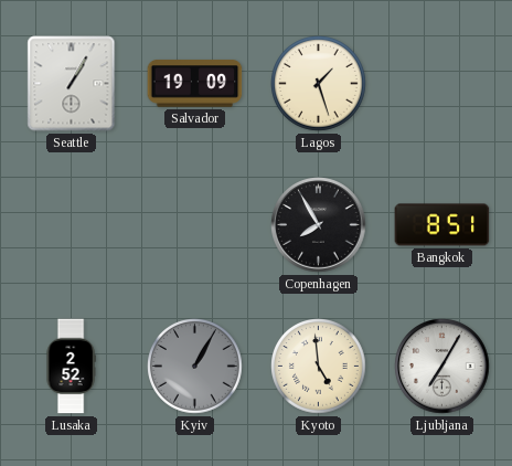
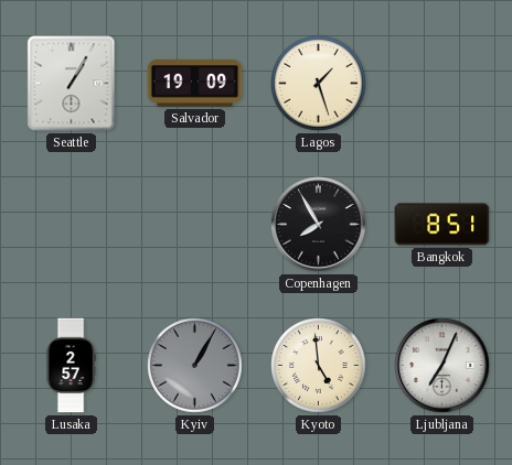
Lusaka: 2:52 -> 2:57
Ljubljana: 7:05 -> 7:04
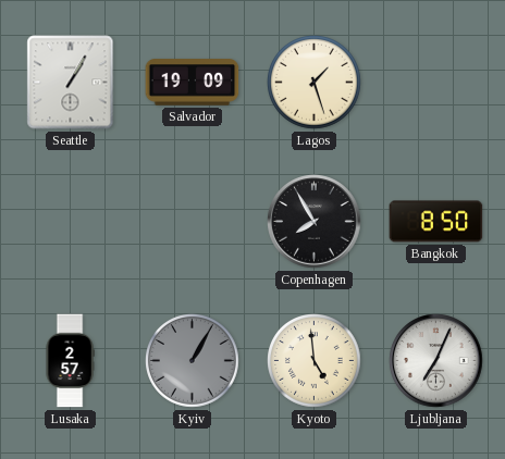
Bangkok: 8:51 -> 8:50
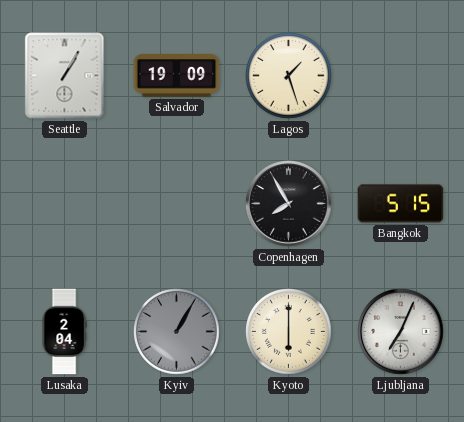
Bangkok: 8:50 -> 5:15
Lusaka: 2:57 -> 2:04
Kyoto: 4:59 -> 6:00
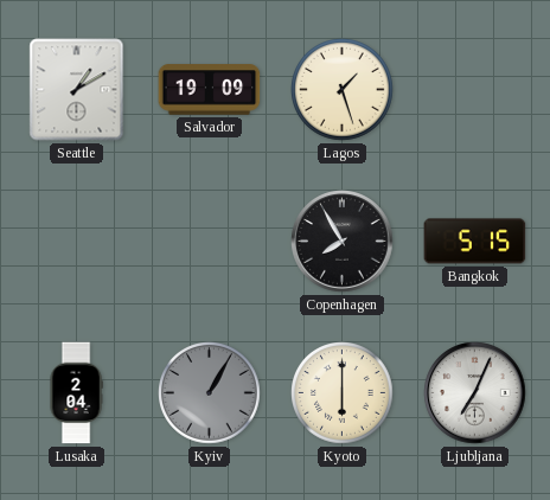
Seattle: 1:05 -> 1:10
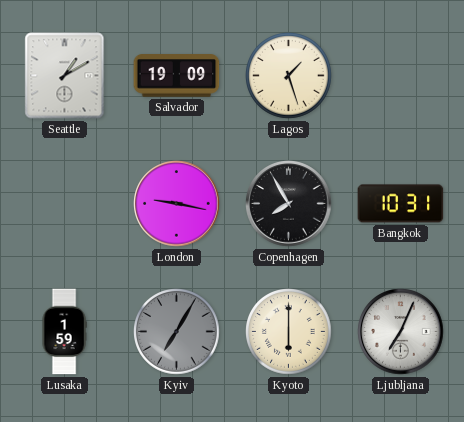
London: none -> 9:17
Bangkok: 5:15 -> 10:31
Lusaka: 2:04 -> 1:59
Kyiv: 1:05 -> 7:05
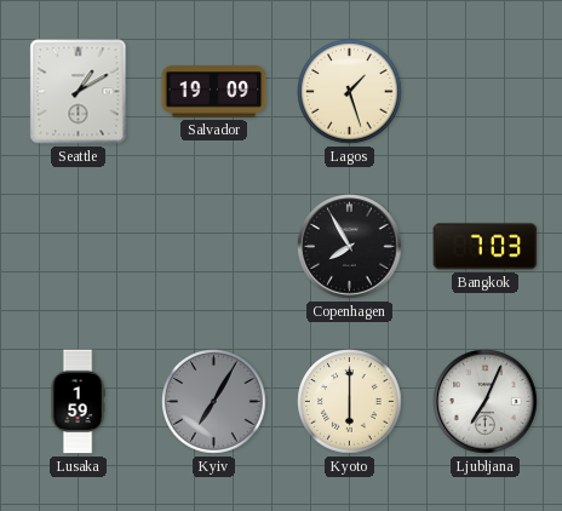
London: 9:17 -> none
Bangkok: 10:31 -> 7:03
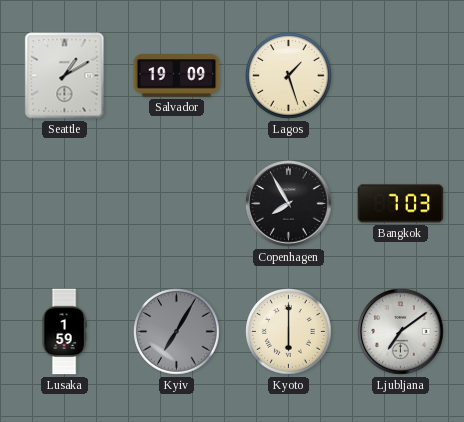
Ljubljana: 7:04 -> 7:09
